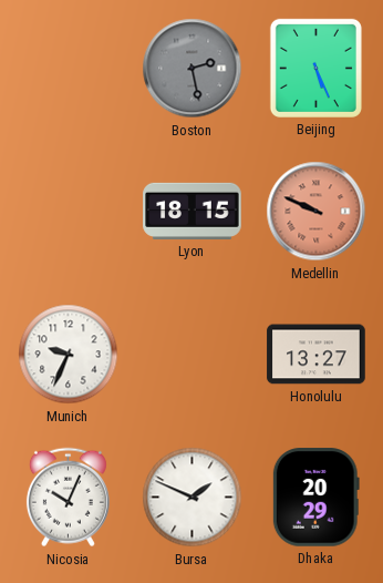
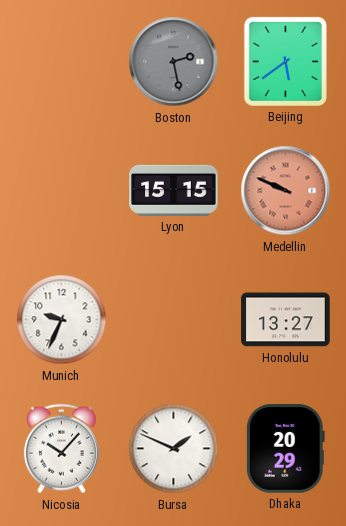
Beijing: 5:26 -> 5:39
Lyon: 18:15 -> 15:15
Nicosia: 10:04 -> 10:07
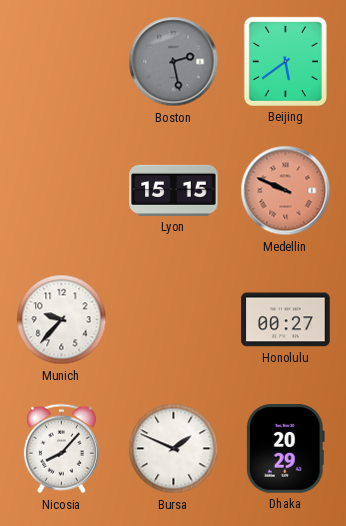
Munich: 9:34 -> 9:37
Honolulu: 13:27 -> 00:27
Nicosia: 10:07 -> 8:07
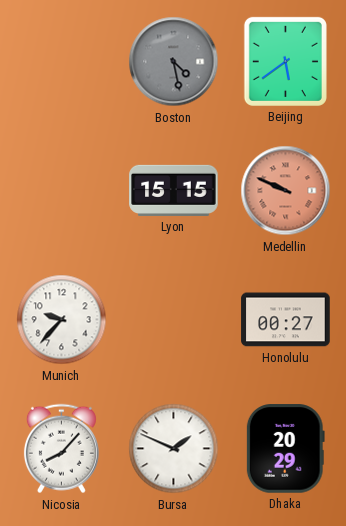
Boston: 2:28 -> 4:28
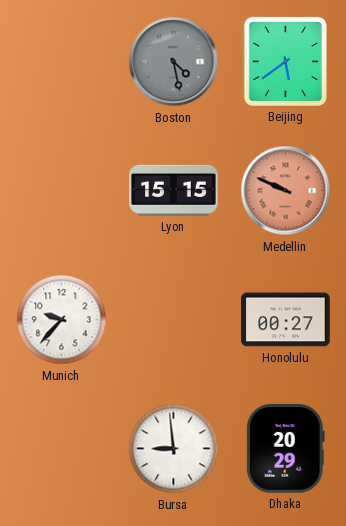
Nicosia: 8:07 -> none
Bursa: 1:49 -> 8:59
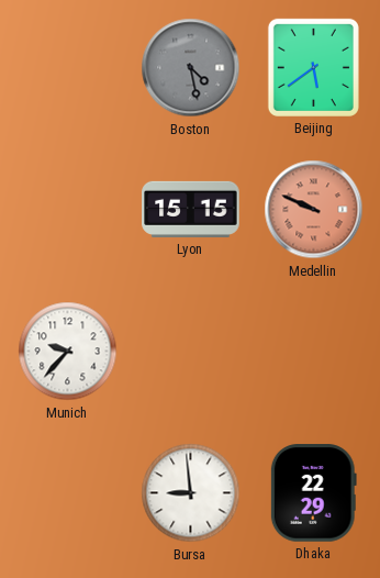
Honolulu: 00:27 -> none
Dhaka: 20:29 -> 22:29
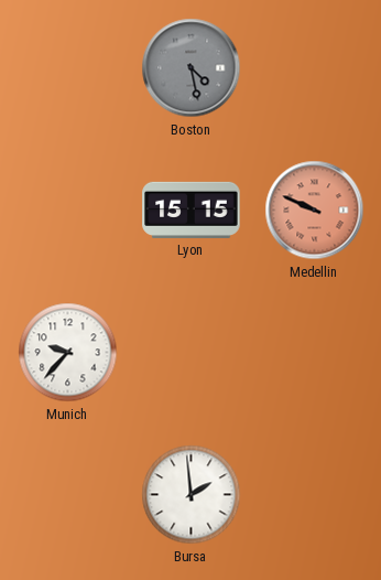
Beijing: 5:39 -> none
Bursa: 8:59 -> 1:59
Dhaka: 22:29 -> none
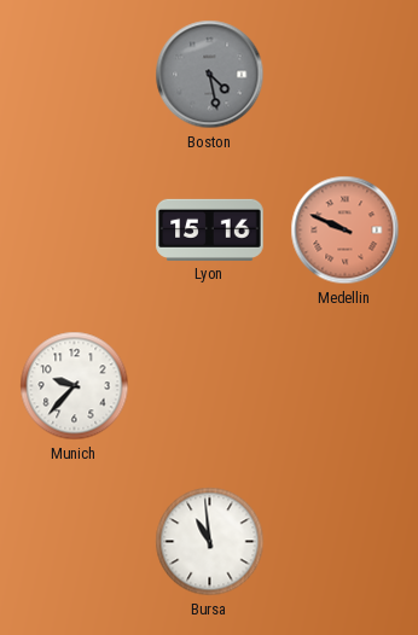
Lyon: 15:15 -> 15:16
Bursa: 1:59 -> 10:59
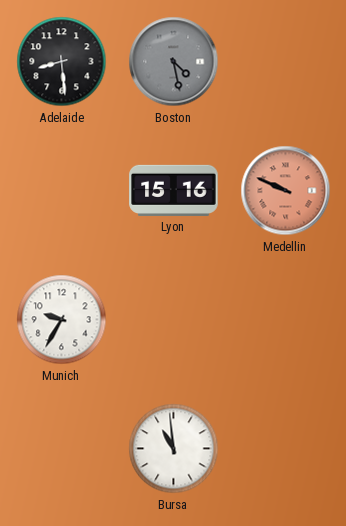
Adelaide: none -> 8:29
Munich: 9:37 -> 9:35
